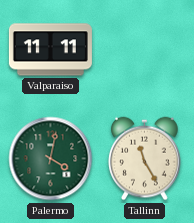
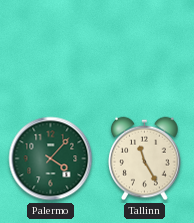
Valparaiso: 11:11 -> none
Palermo: 4:02 -> 4:07
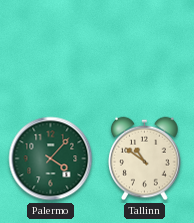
Tallinn: 11:25 -> 10:51
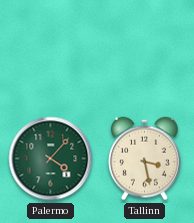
Tallinn: 10:51 -> 3:28
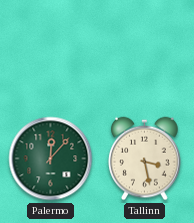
Palermo: 4:07 -> 12:07
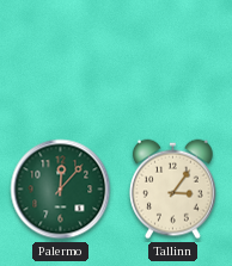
Tallinn: 3:28 -> 3:06
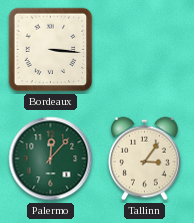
Bordeaux: none -> 3:16
